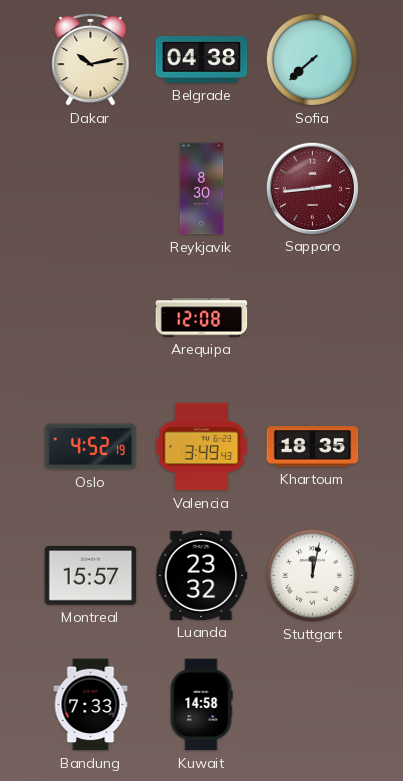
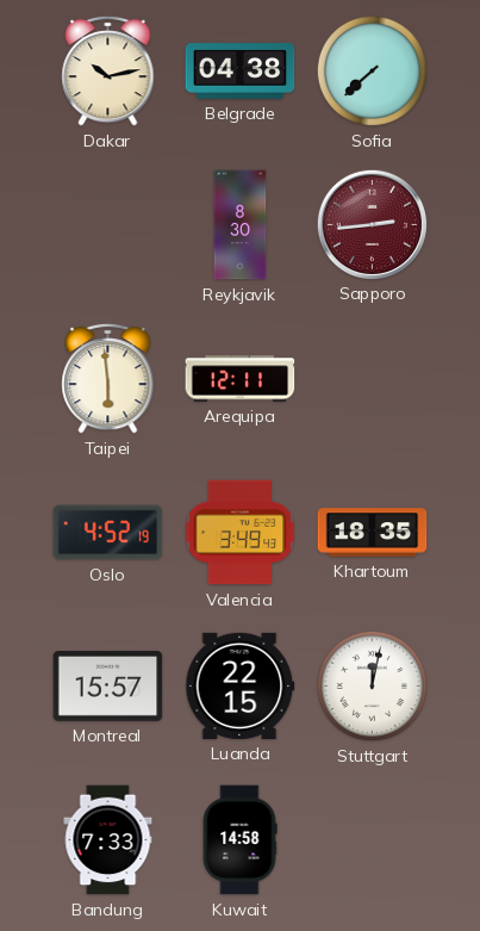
Taipei: none -> 5:59
Arequipa: 12:08 -> 12:11
Luanda: 23:32 -> 22:15
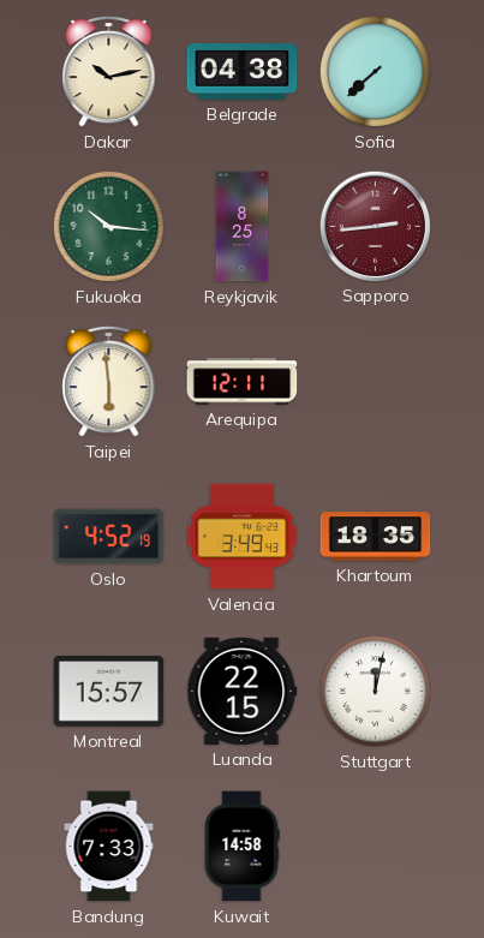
Fukuoka: none -> 10:16
Reykjavik: 8:30 -> 8:25
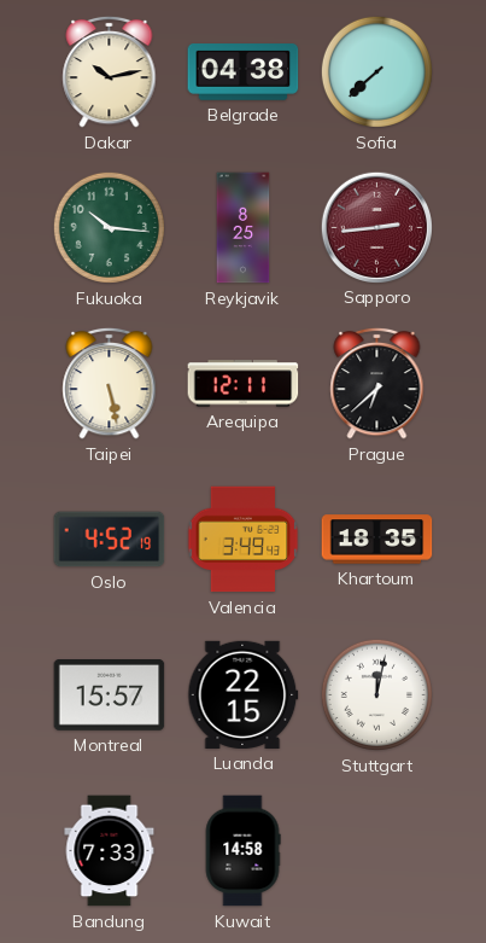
Taipei: 5:59 -> 5:28
Prague: none -> 6:38
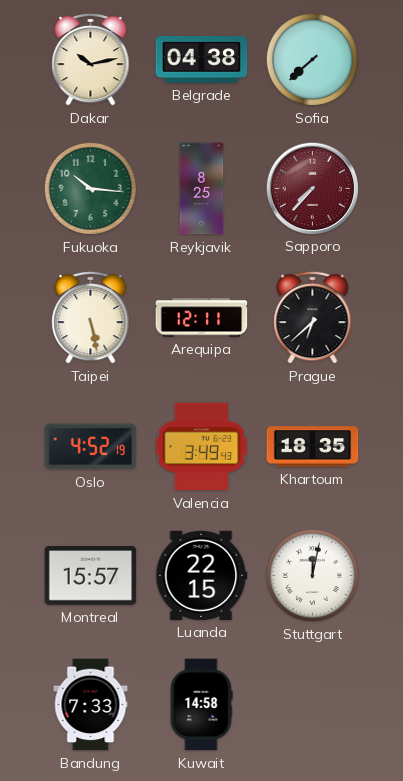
Sapporo: 2:44 -> 7:37
